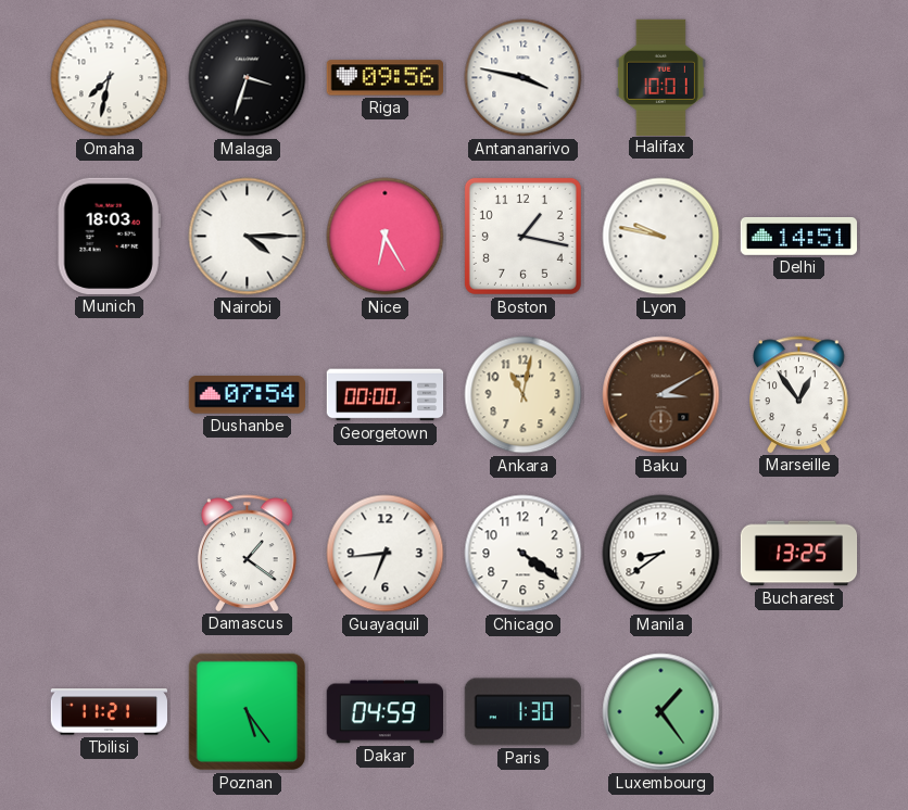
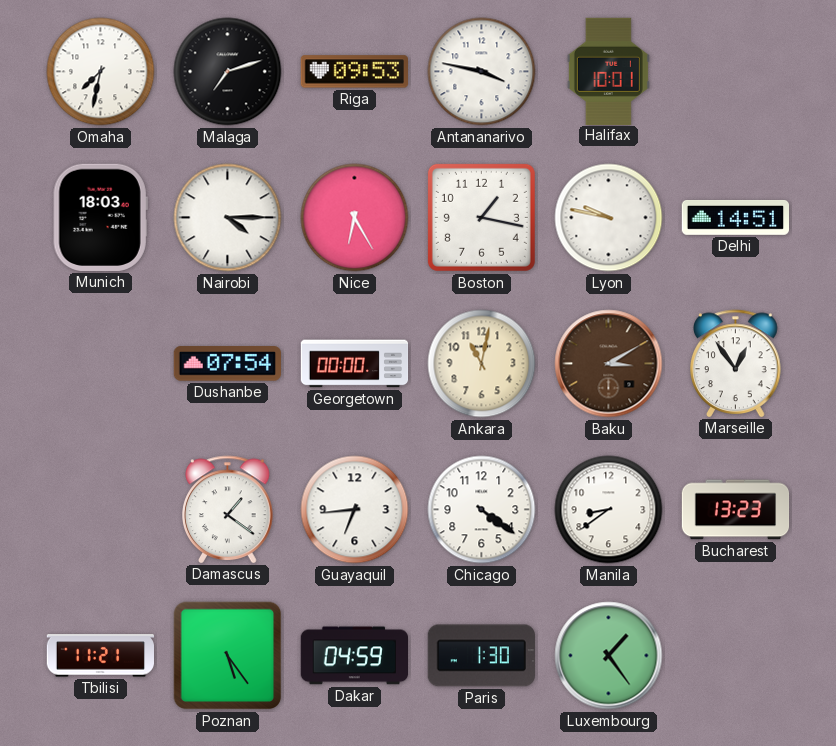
Malaga: 3:33 -> 7:12
Riga: 09:56 -> 09:53
Bucharest: 13:25 -> 13:23
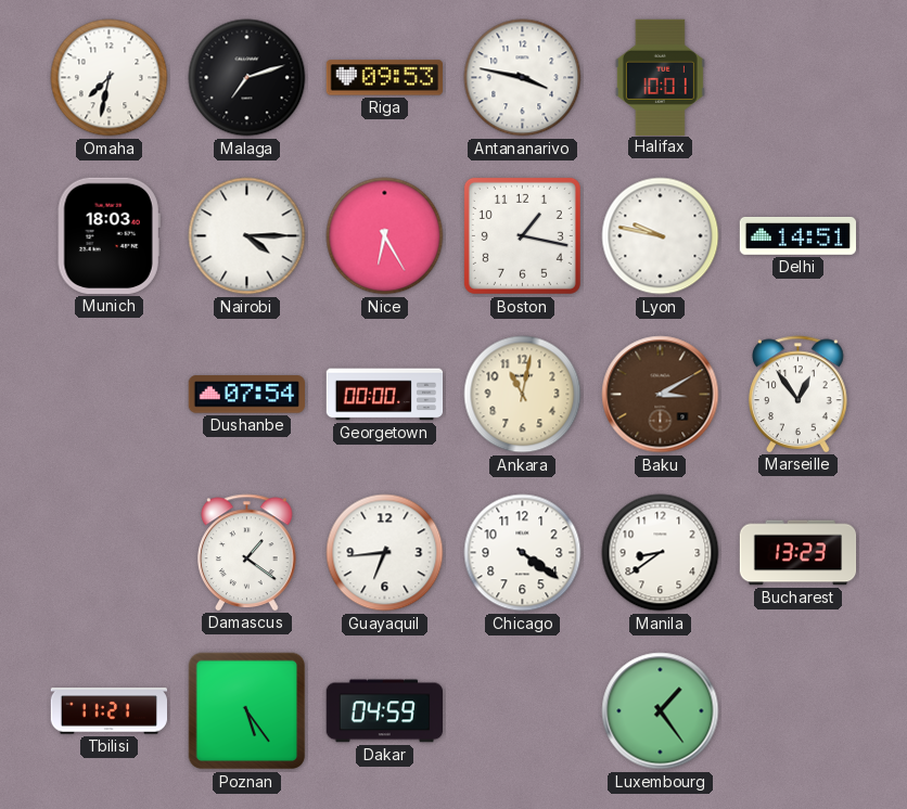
Paris: 1:30 -> none
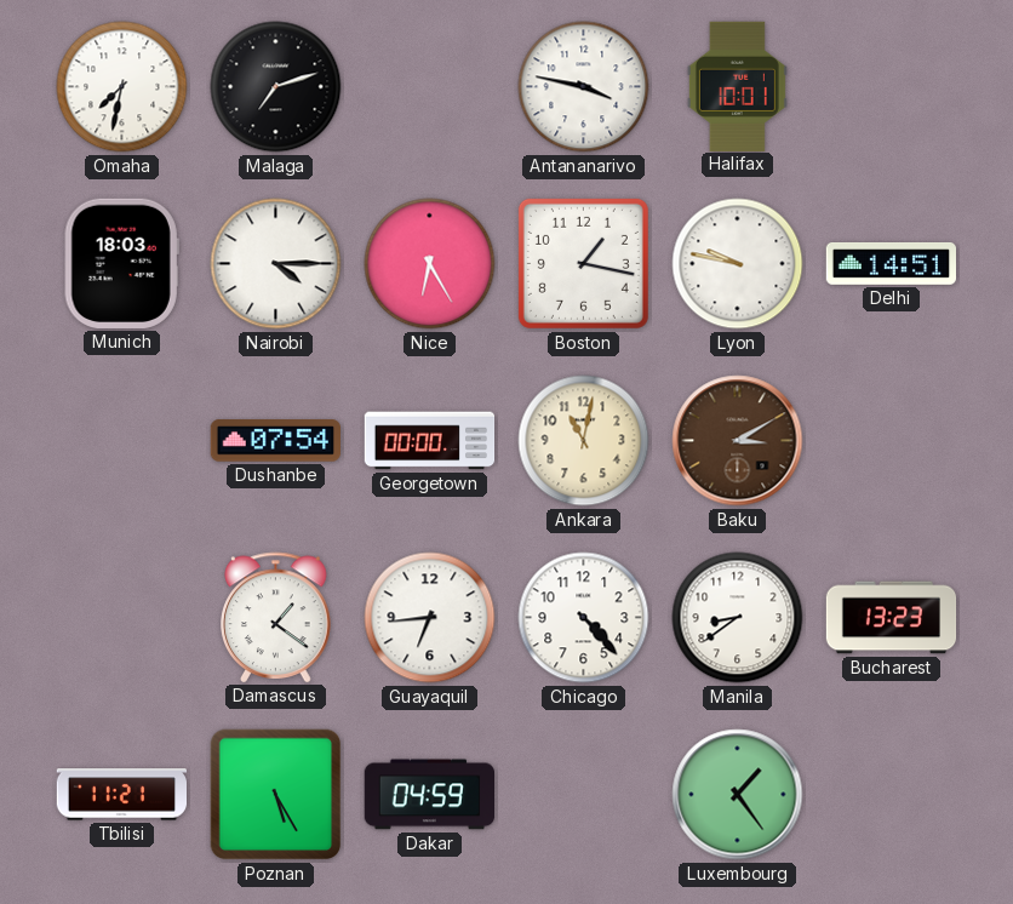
Riga: 09:53 -> none
Marseille: 12:54 -> none
Chicago: 4:21 -> 4:23
Poznan: 5:24 -> 5:25
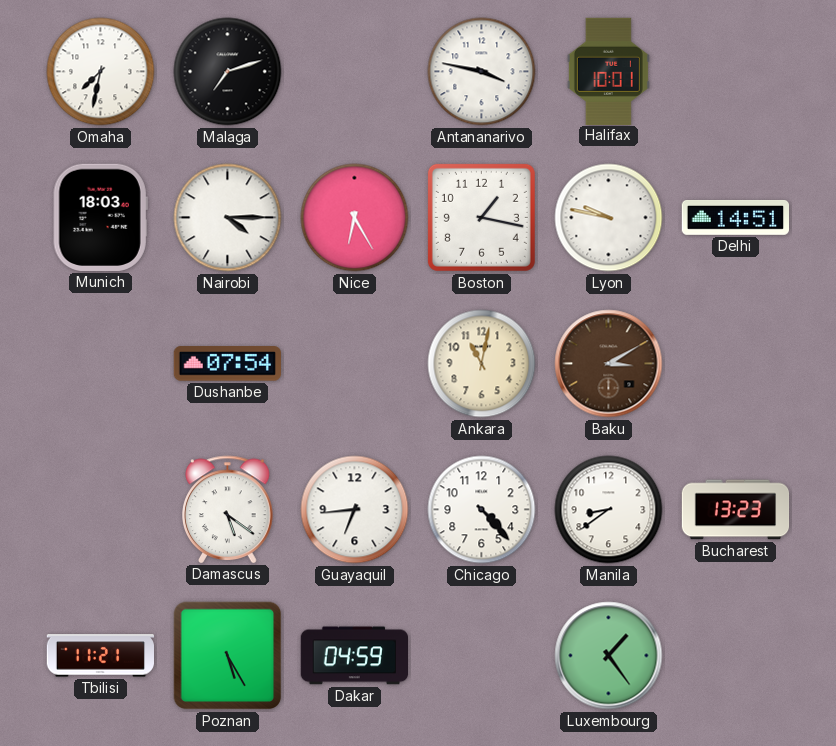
Georgetown: 00:00 -> none
Damascus: 1:21 -> 5:21
